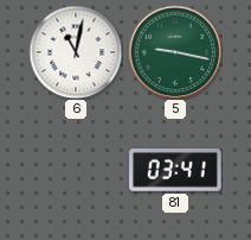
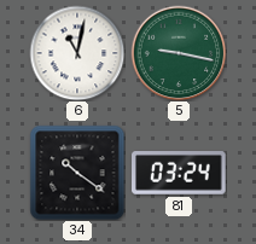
34: none -> 10:21
81: 03:41 -> 03:24
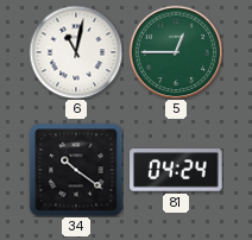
5: 9:17 -> 12:45
81: 03:24 -> 04:24
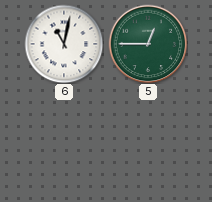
34: 10:21 -> none
81: 04:24 -> none
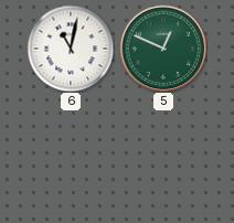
5: 12:45 -> 12:49
